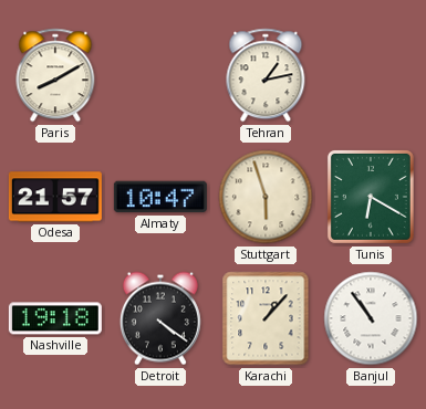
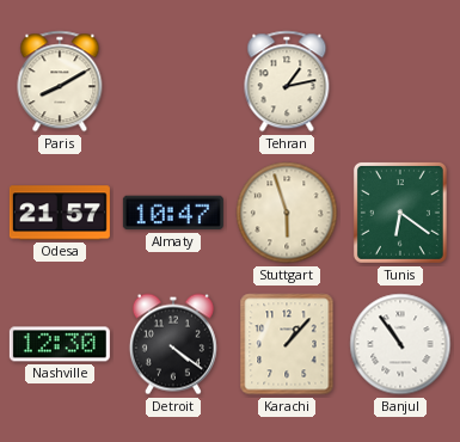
Tunis: 6:20 -> 6:21
Nashville: 19:18 -> 12:30
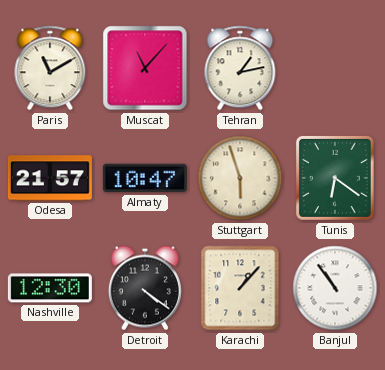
Paris: 8:10 -> 11:10
Muscat: none -> 11:07
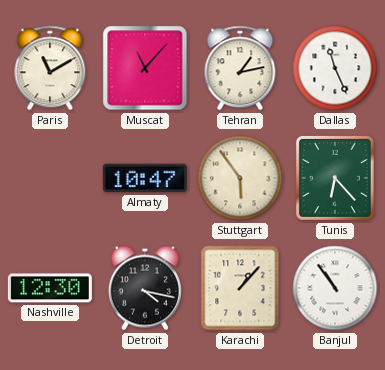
Dallas: none -> 11:26
Odesa: 21:57 -> none
Stuttgart: 5:57 -> 5:54
Tunis: 6:21 -> 6:23
Detroit: 4:21 -> 4:17
